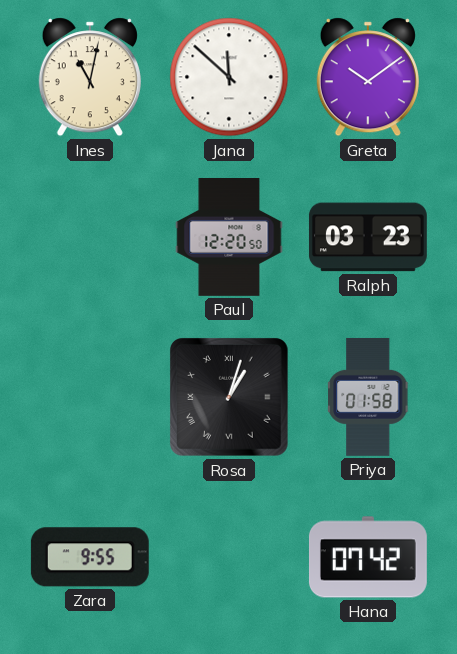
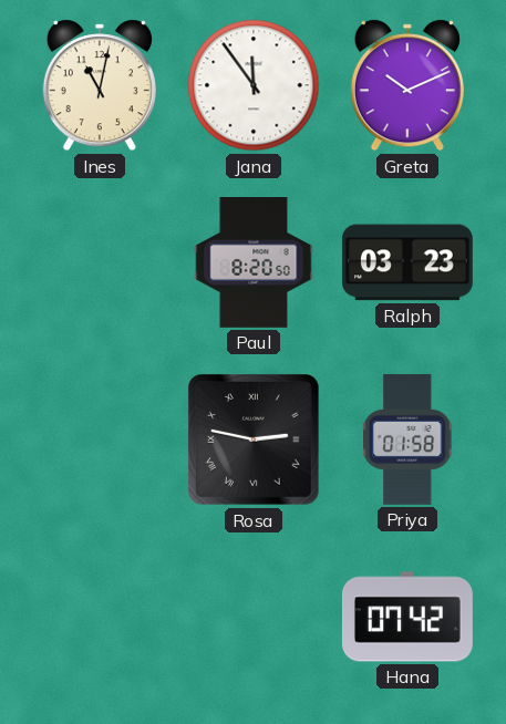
Jana: 11:52 -> 11:54
Greta: 10:09 -> 10:11
Paul: 12:20 -> 8:20
Rosa: 1:03 -> 2:47
Zara: 9:55 -> none
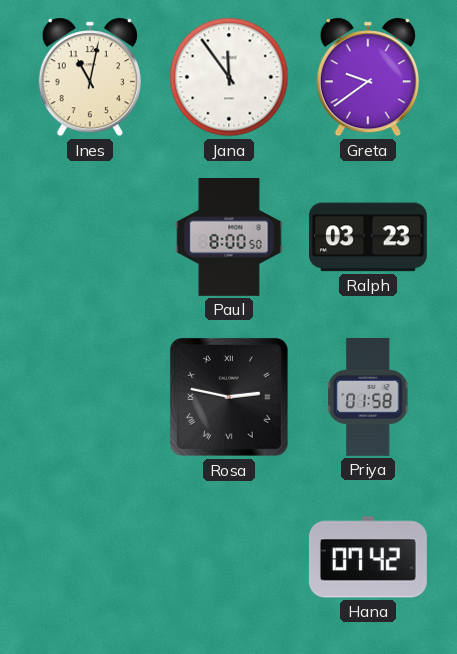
Greta: 10:11 -> 9:39
Paul: 8:20 -> 8:00
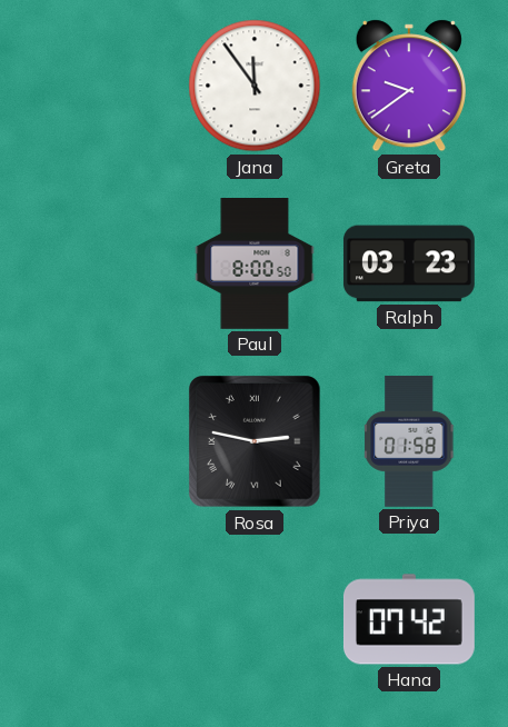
Ines: 11:02 -> none
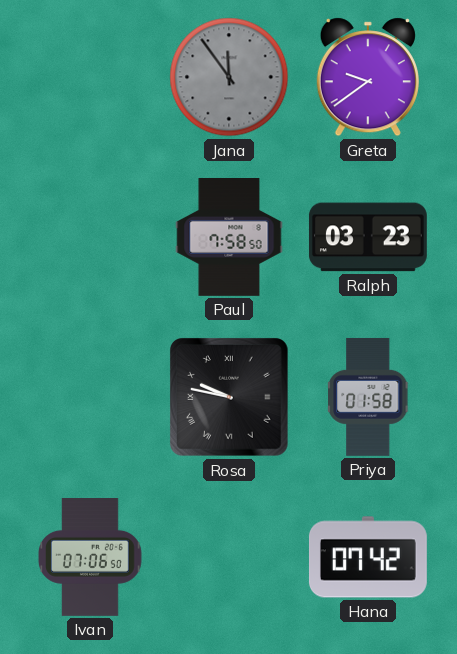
Jana dial: white -> grey
Paul: 8:00 -> 7:58
Rosa: 2:47 -> 9:47
Ivan: none -> 07:06
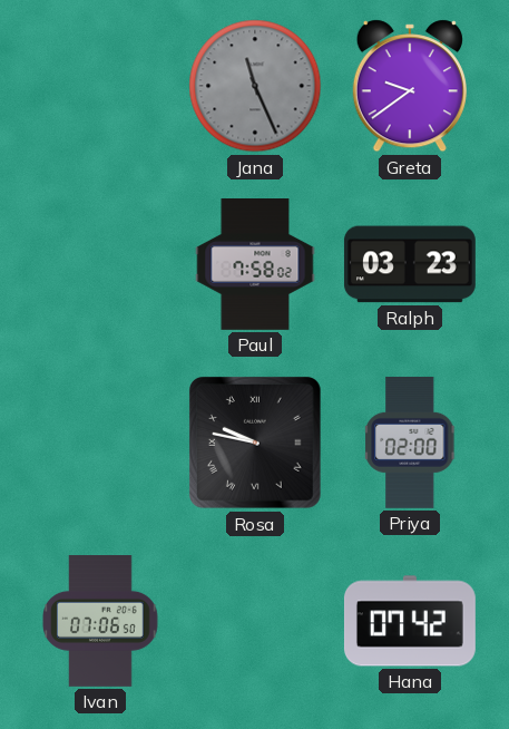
Jana: 11:54 -> 11:26
Paul: 7:58:50 -> 7:58:02
Priya: 01:58 -> 02:00
